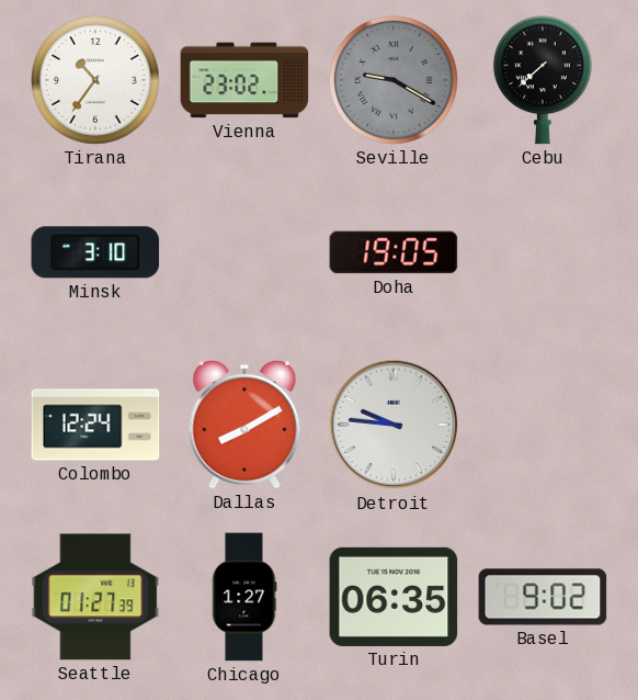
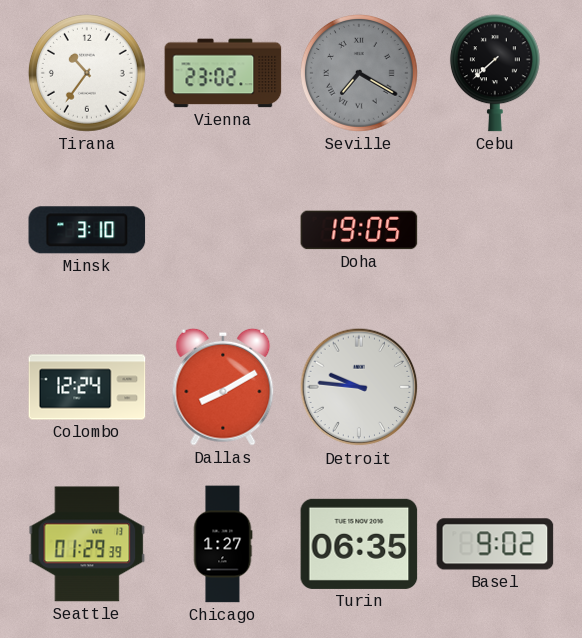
Seville: 9:20 -> 7:20
Seattle: 01:27 -> 01:29
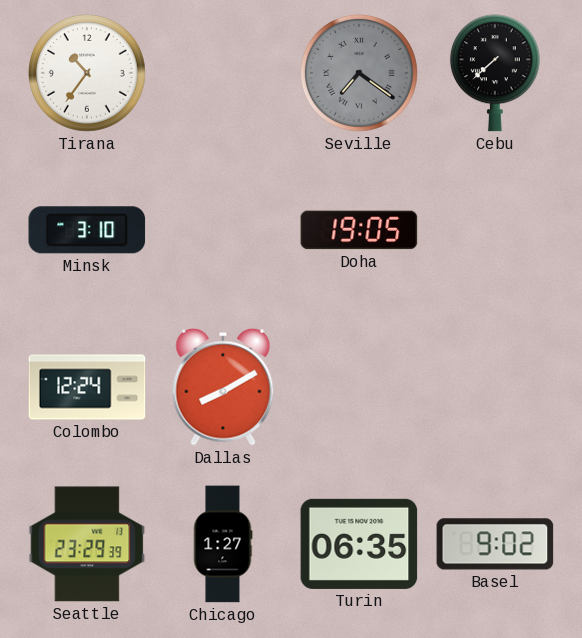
Vienna: 23:02 -> none
Seville: 7:20 -> 7:21
Detroit: 9:46 -> none
Seattle: 01:29 -> 23:29
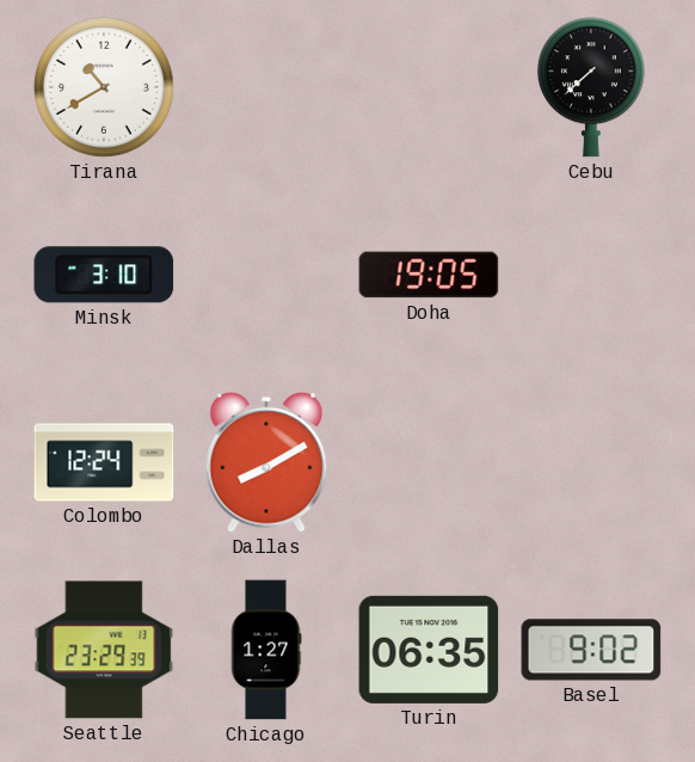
Tirana: 10:36 -> 10:40
Seville: 7:21 -> none
